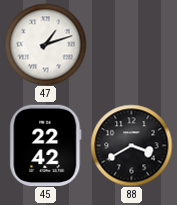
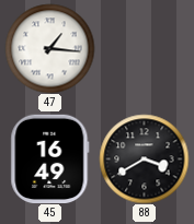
47: 1:12 -> 1:16
45: 22:42 -> 16:49
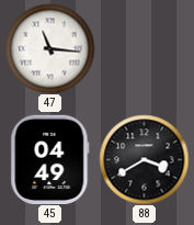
47: 1:16 -> 11:16
45: 16:49 -> 04:49
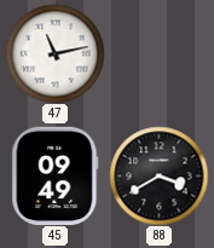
47: 11:16 -> 11:13
45: 04:49 -> 09:49
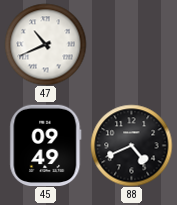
47: 11:13 -> 10:41
88: 3:40 -> 4:41
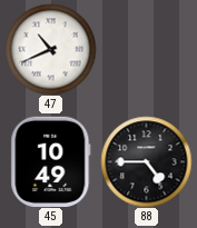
45: 09:49 -> 10:49
88: 4:41 -> 4:45
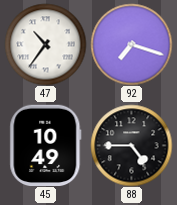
47: 10:41 -> 10:36
92: none -> 7:18
